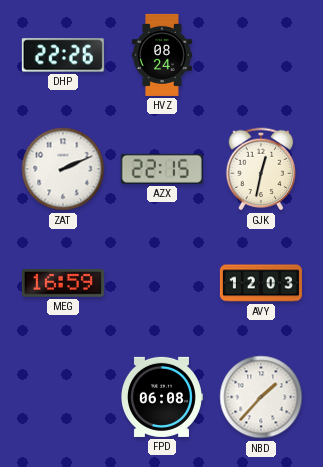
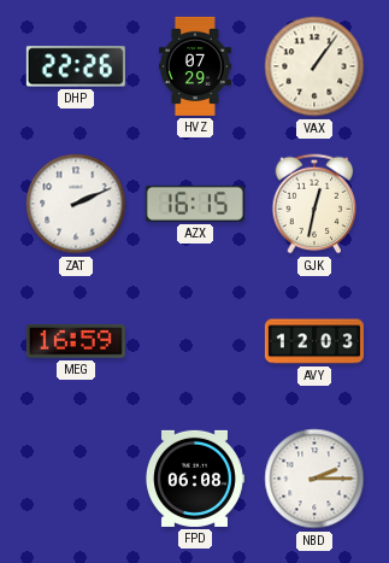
HVZ: 08:24 -> 07:29
VAX: none -> 1:06
AZX: 22:15 -> 16:15
NBD: 1:37 -> 2:15
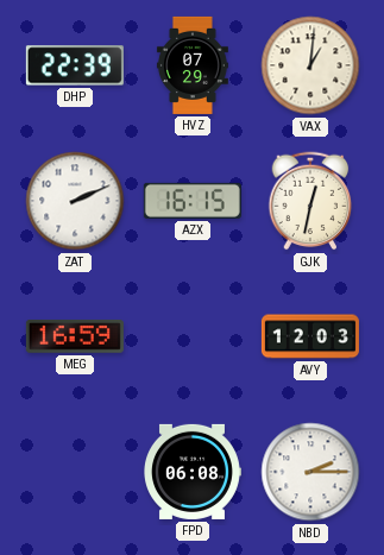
DHP: 22:26 -> 22:39
VAX: 1:06 -> 1:01
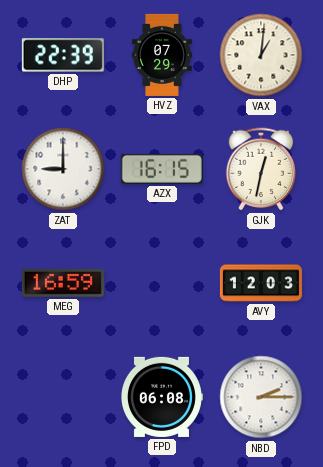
ZAT: 2:11 -> 9:00
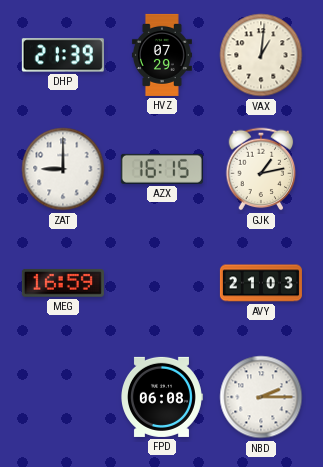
DHP: 22:39 -> 21:39
GJK: 12:32 -> 1:13
AVY: 12:03 -> 21:03
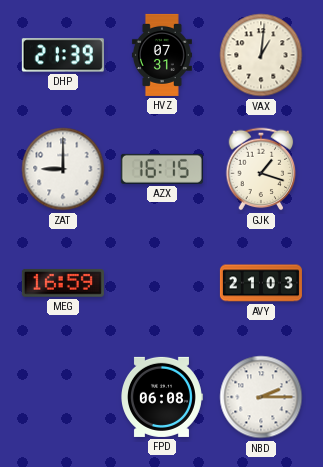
HVZ: 07:29 -> 07:31
GJK: 1:13 -> 1:18
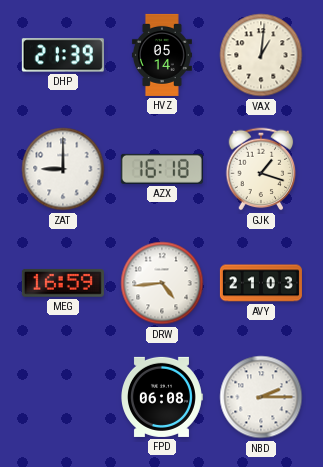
HVZ: 07:31 -> 05:14
AZX: 16:15 -> 16:18
DRW: none -> 4:44
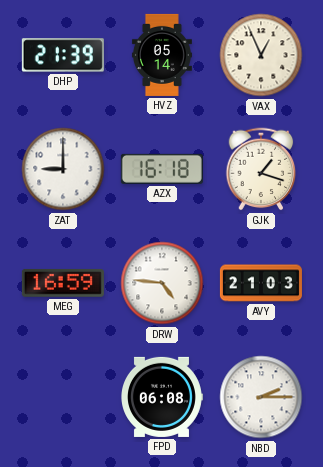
VAX: 1:01 -> 12:56
DRW: 4:44 -> 4:46
